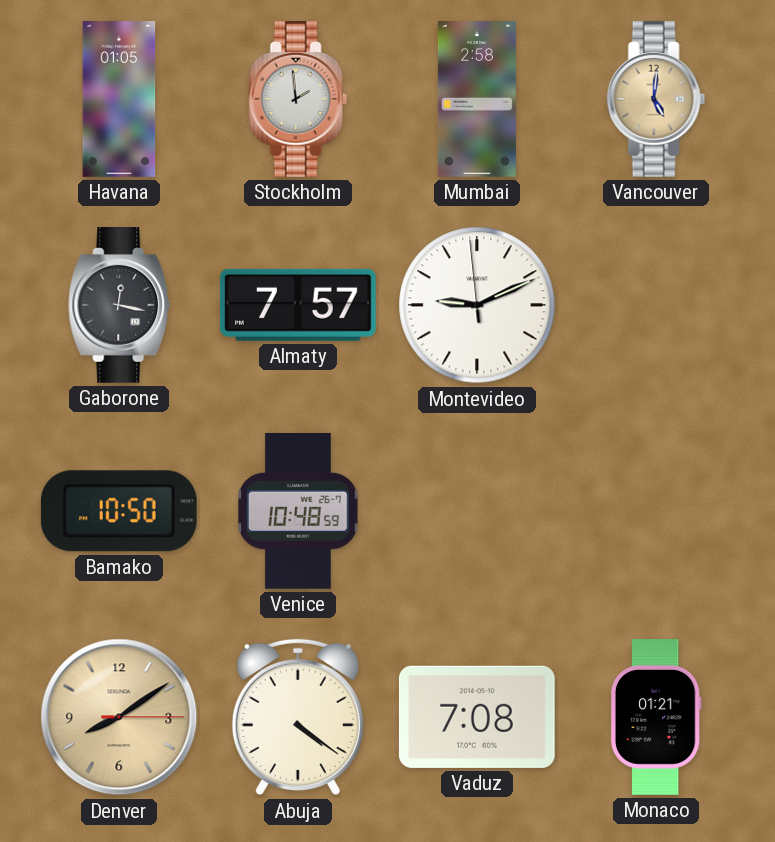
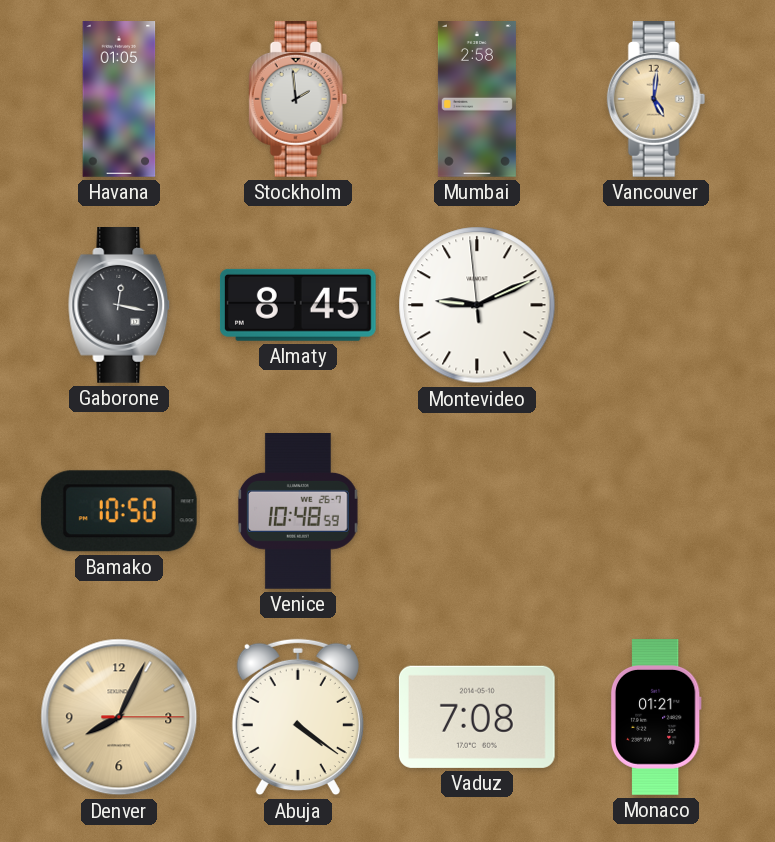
Almaty: 7:57 -> 8:45
Denver: 8:09 -> 8:04
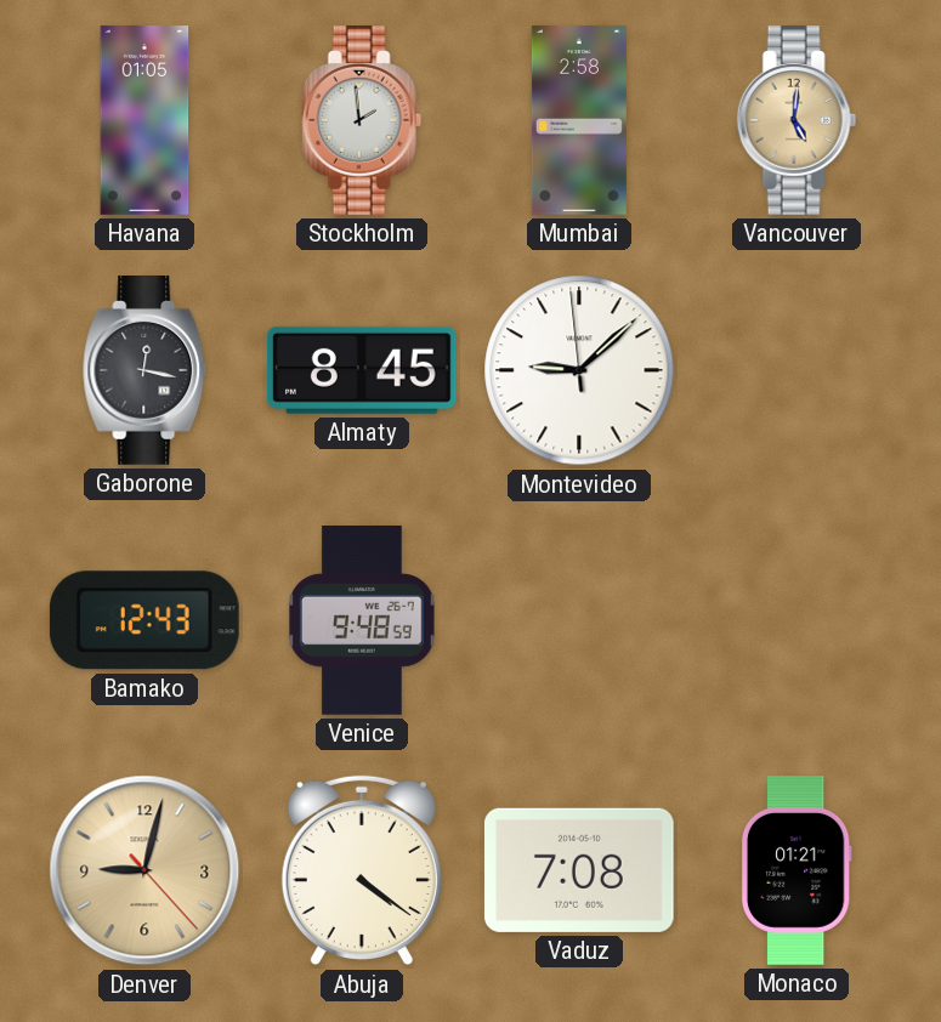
Montevideo: 9:10 -> 9:07
Bamako: 10:50 -> 12:43
Venice: 10:48 -> 9:48
Denver: 8:04 -> 9:02
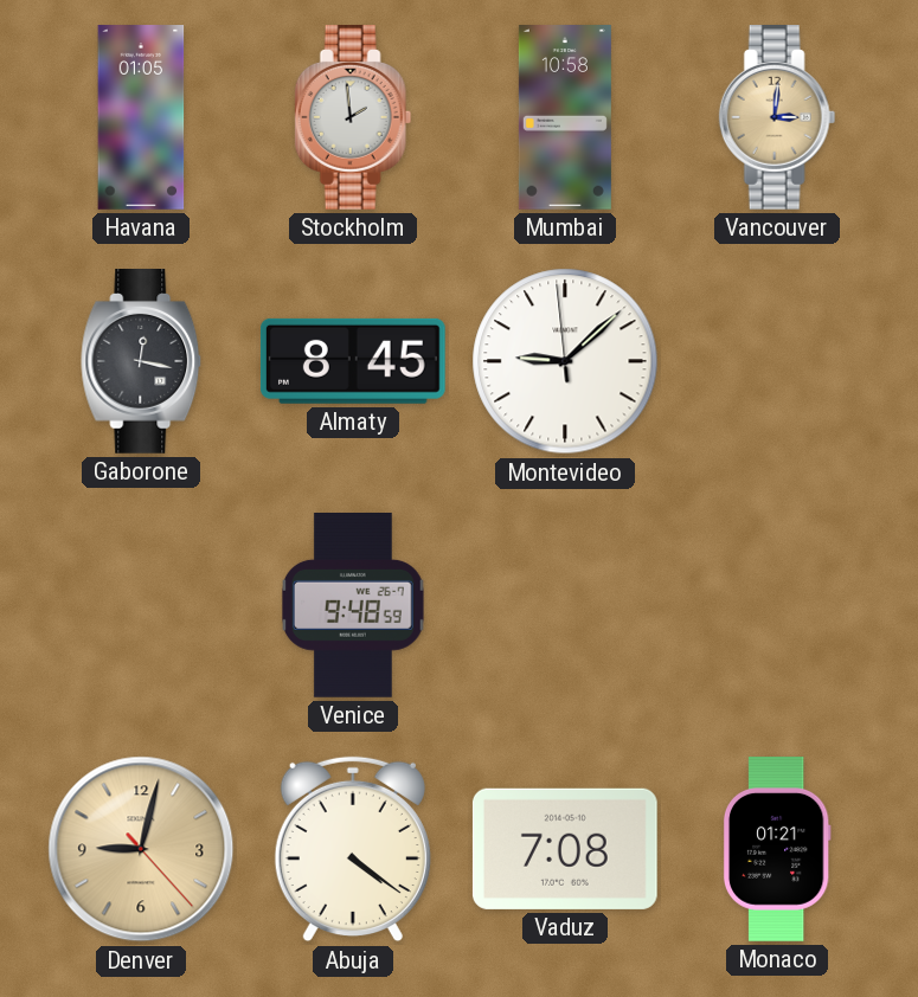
Mumbai: 2:58 -> 10:58
Vancouver: 5:01 -> 3:01
Bamako: 12:43 -> none
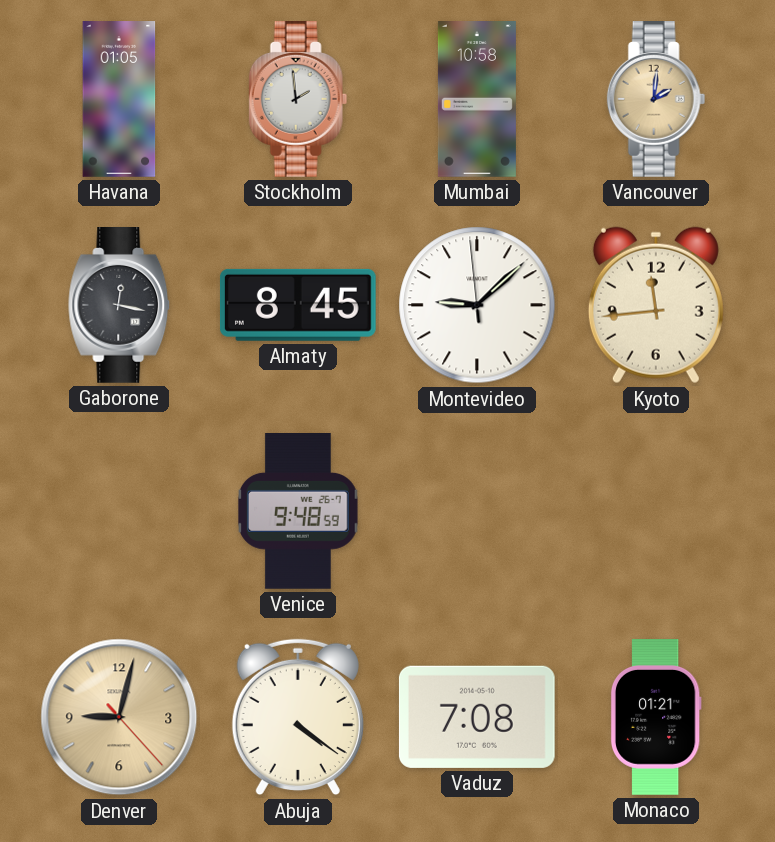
Vancouver: 3:01 -> 2:01
Kyoto: none -> 11:44
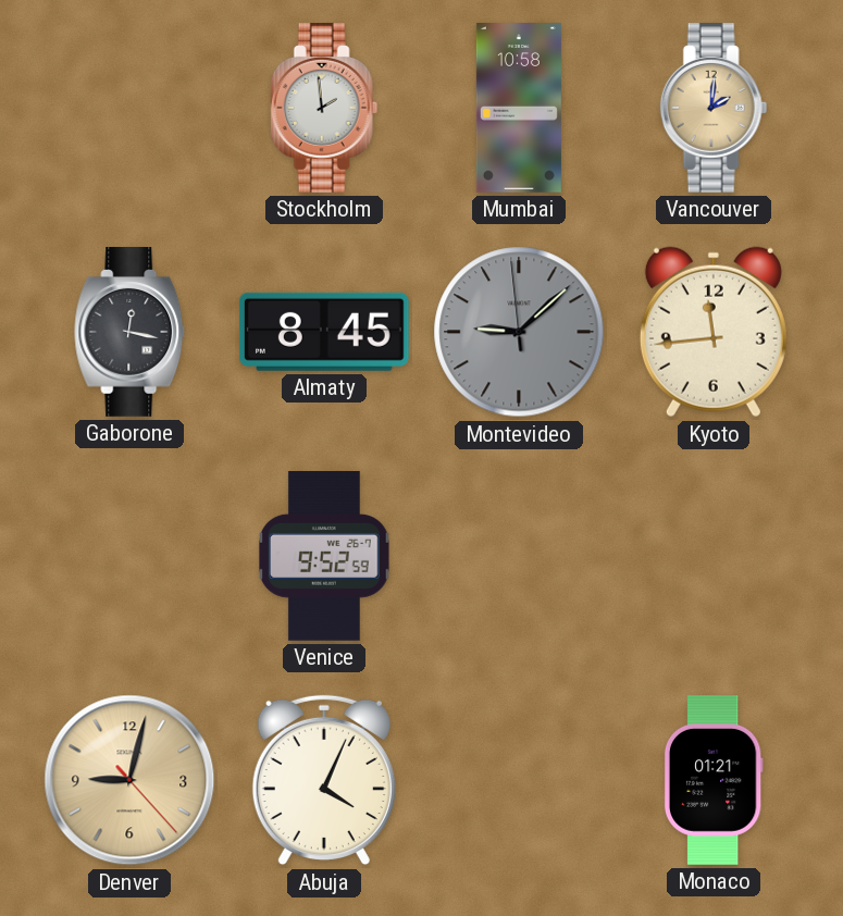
Havana: 01:05 -> none
Montevideo dial: white -> grey
Venice: 9:48 -> 9:52
Abuja: 4:21 -> 4:04
Vaduz: 7:08 -> none
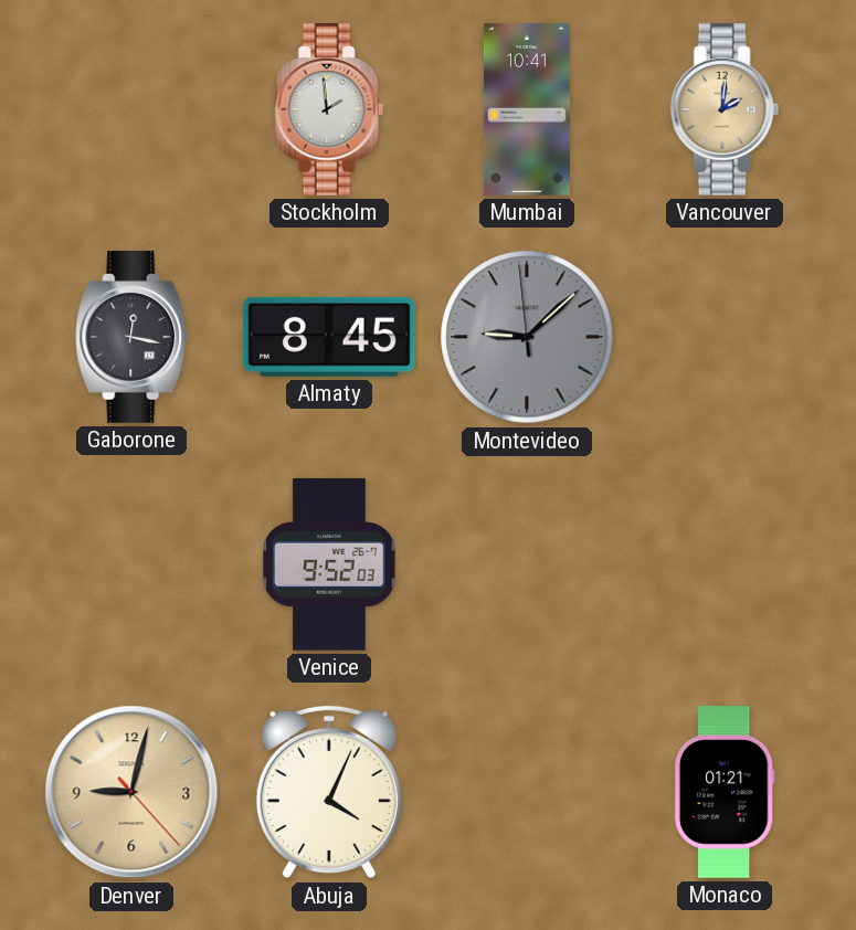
Mumbai: 10:58 -> 10:41
Kyoto: 11:44 -> none
Venice: 9:52:59 -> 9:52:03
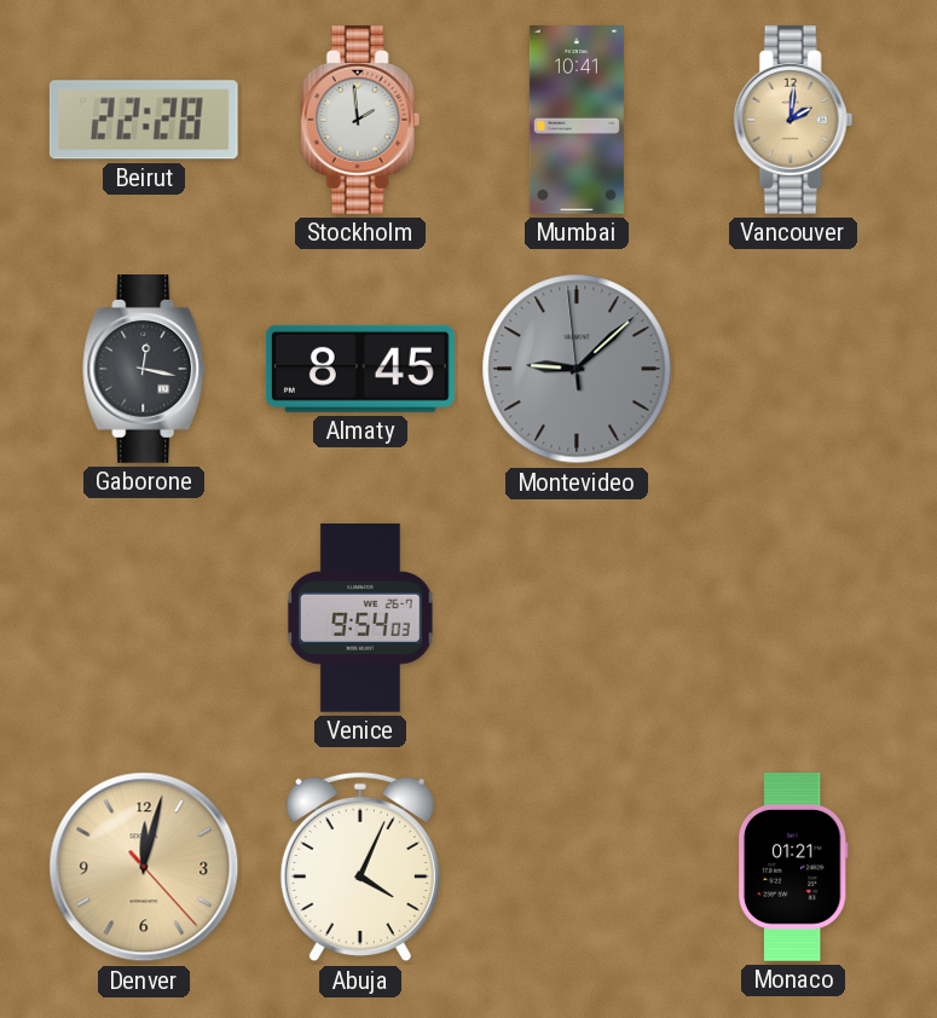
Beirut: none -> 22:28
Venice: 9:52 -> 9:54
Denver: 9:02 -> 12:02
